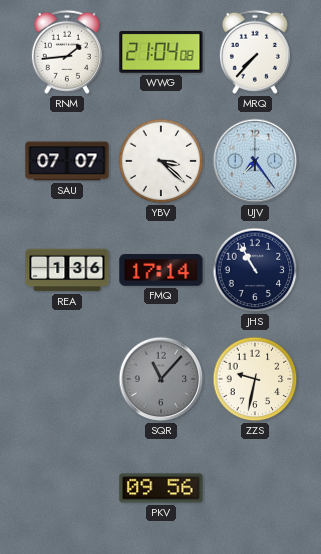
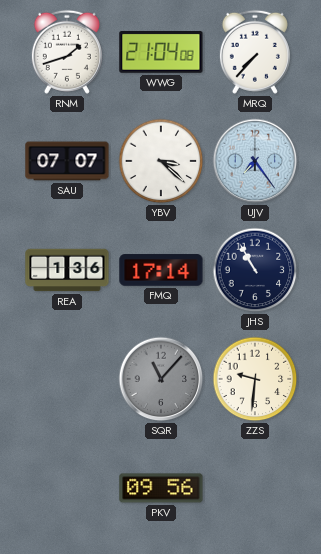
RNM: 1:44 -> 1:42
ZZS: 9:32 -> 9:31
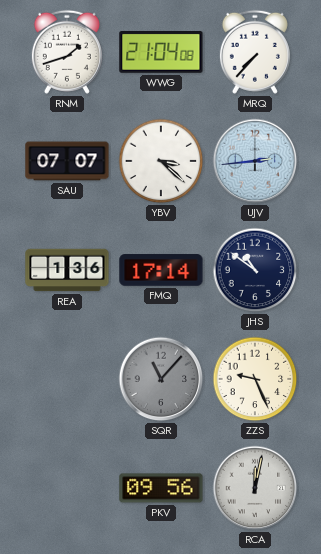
UJV: 7:24 -> 2:44
JHS: 10:55 -> 10:51
ZZS: 9:31 -> 9:26
RCA: none -> 12:02
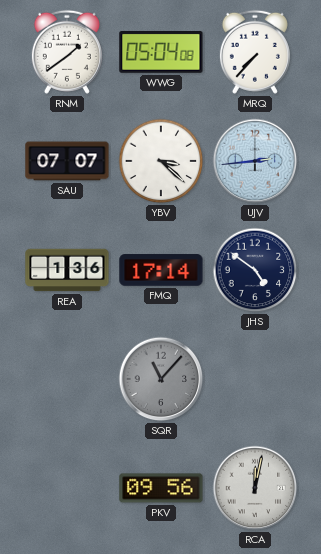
RNM: 1:42 -> 1:39
WWG: 21:04 -> 05:04
JHS: 10:51 -> 4:51
ZZS: 9:26 -> none
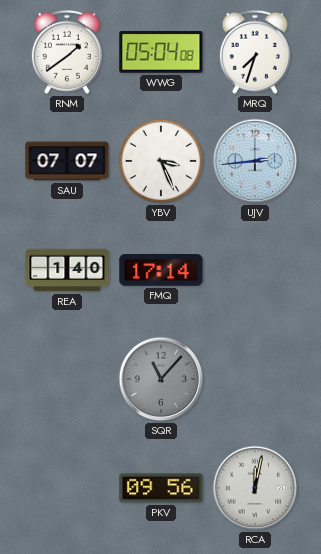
MRQ: 7:37 -> 7:33
YBV: 3:22 -> 3:26
REA: 1:36 -> 1:40
JHS: 4:51 -> none
